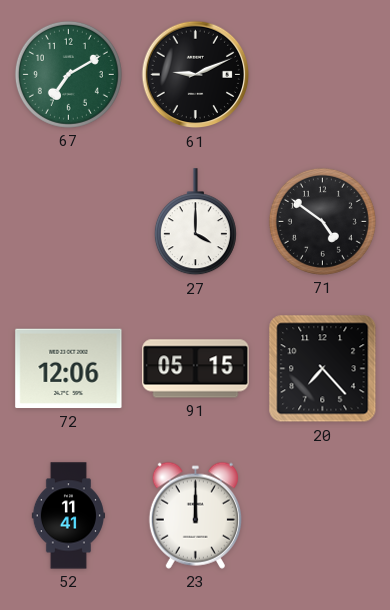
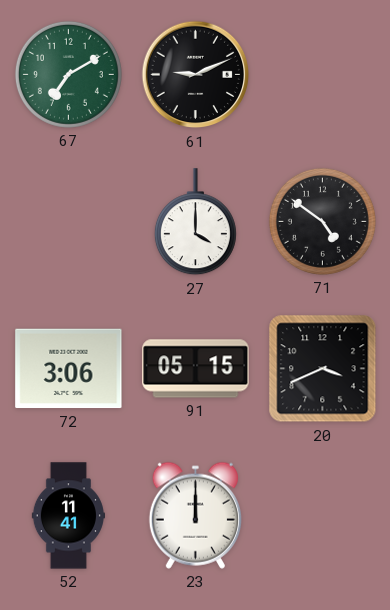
72: 12:06 -> 3:06
20: 7:23 -> 3:41
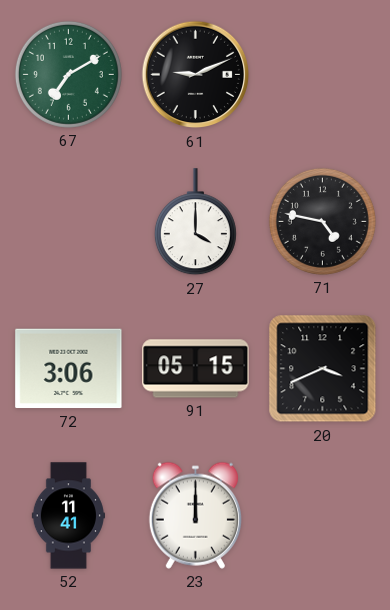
71: 4:51 -> 4:47
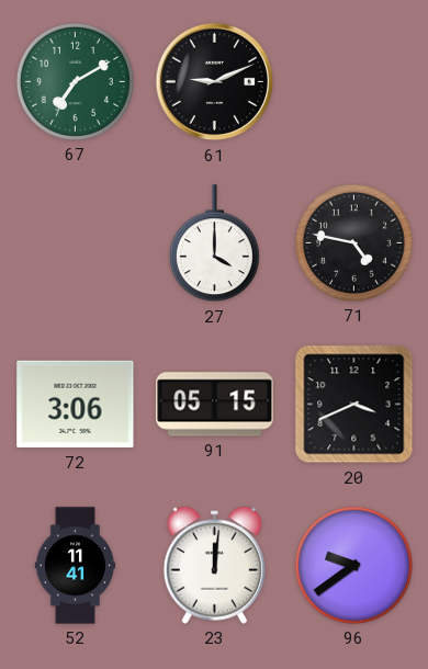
23: 12:00 -> 12:01
96: none -> 9:39
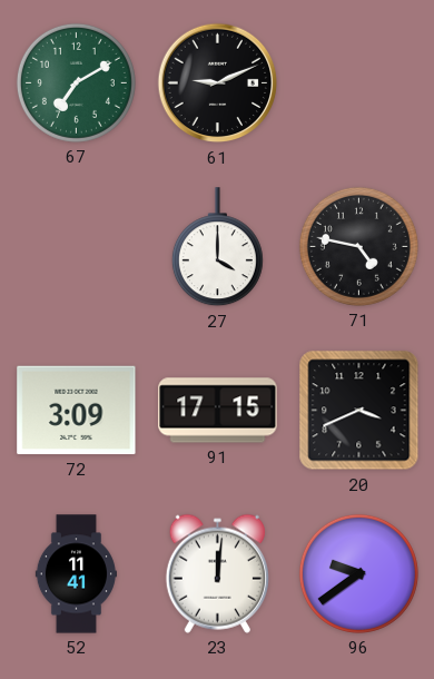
72: 3:06 -> 3:09
91: 05:15 -> 17:15
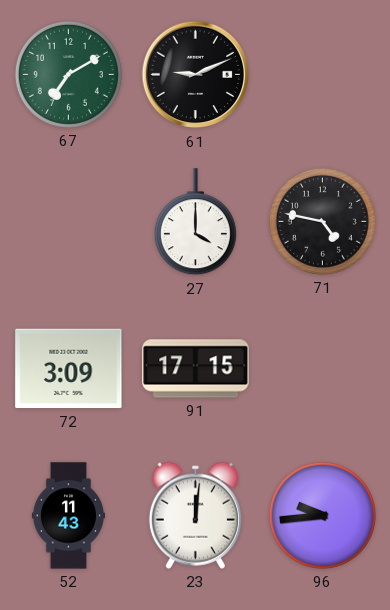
20: 3:41 -> none
52: 11:41 -> 11:43
96: 9:39 -> 9:44
